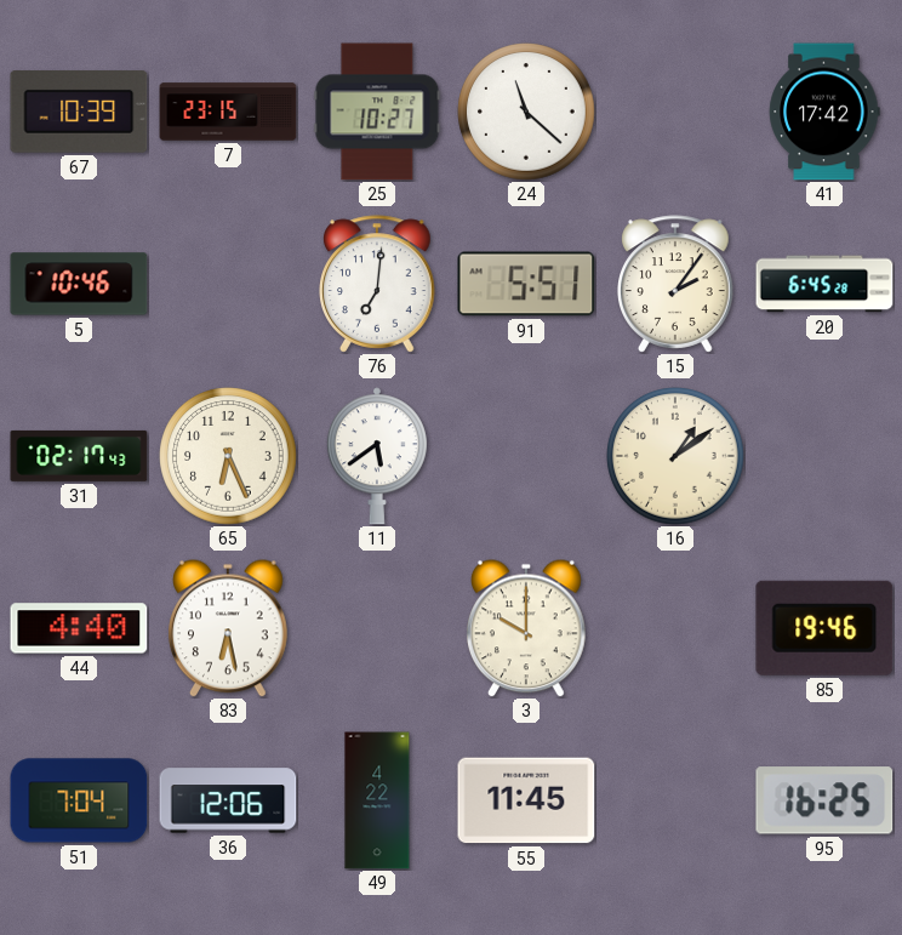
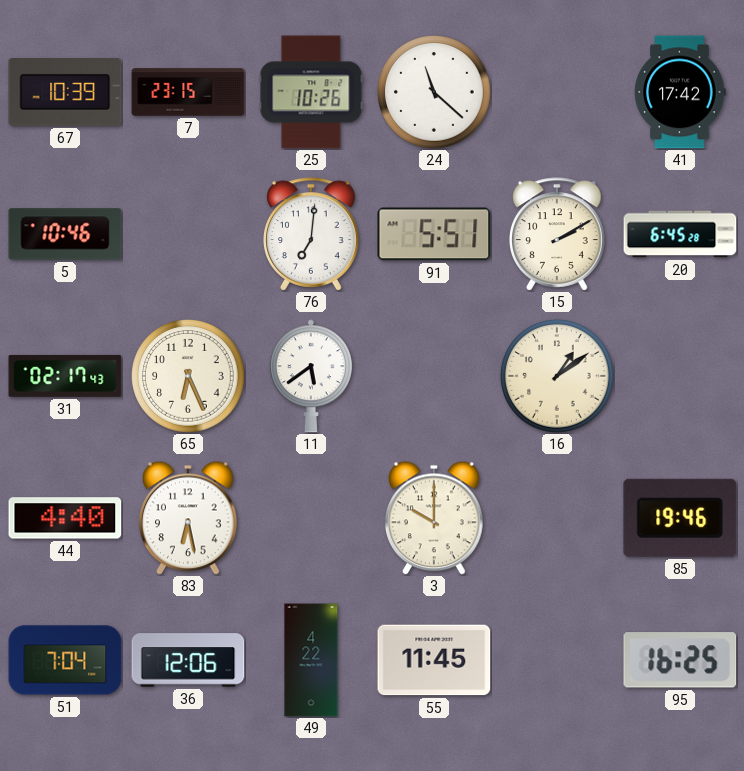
25: 10:27 -> 10:26
15: 2:06 -> 2:10
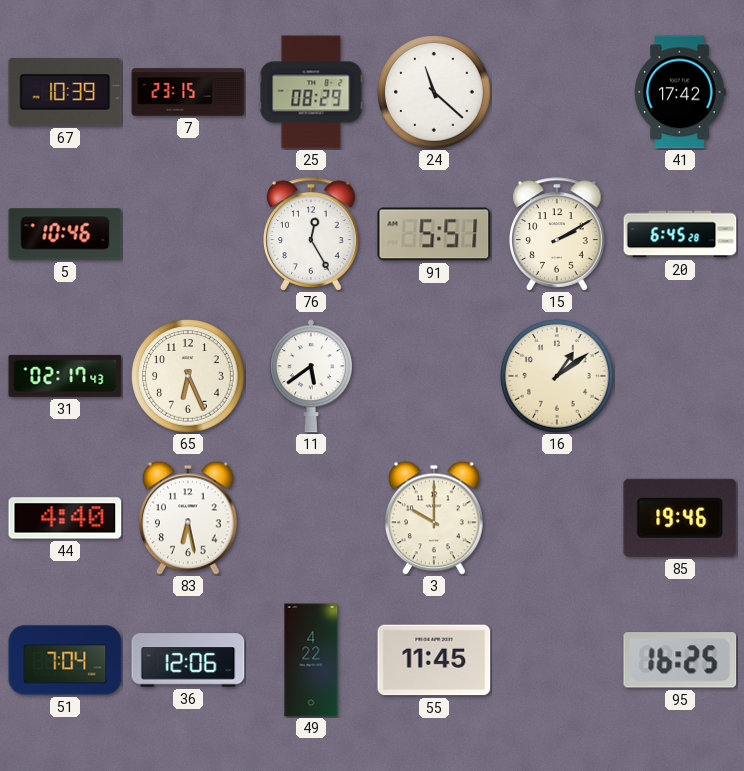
25: 10:26 -> 08:29
76: 7:01 -> 12:25
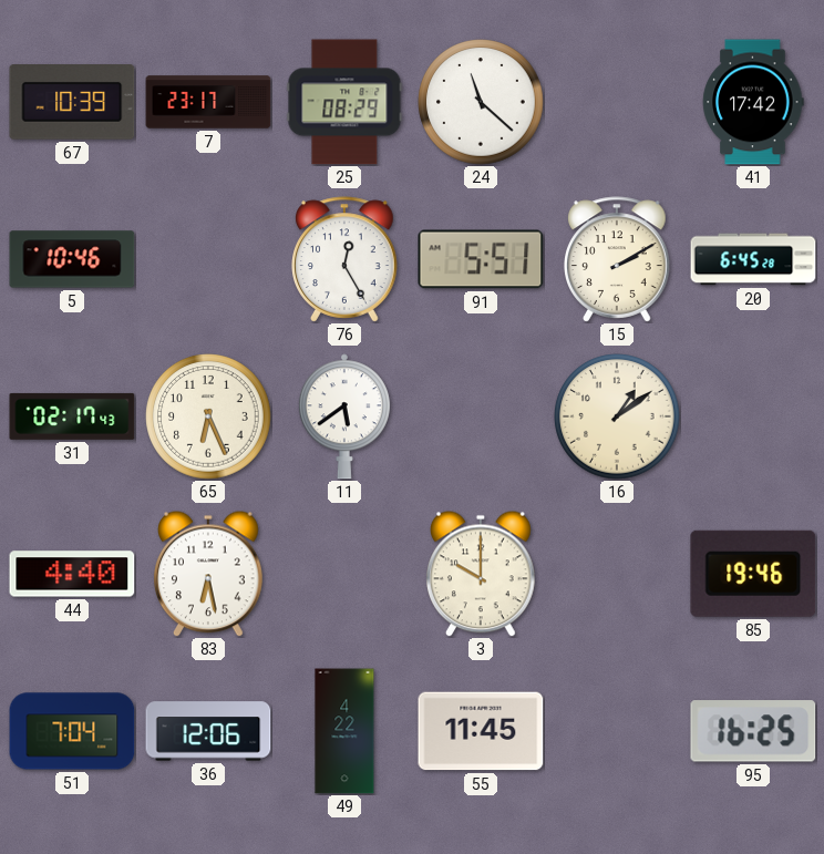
7: 23:15 -> 23:17
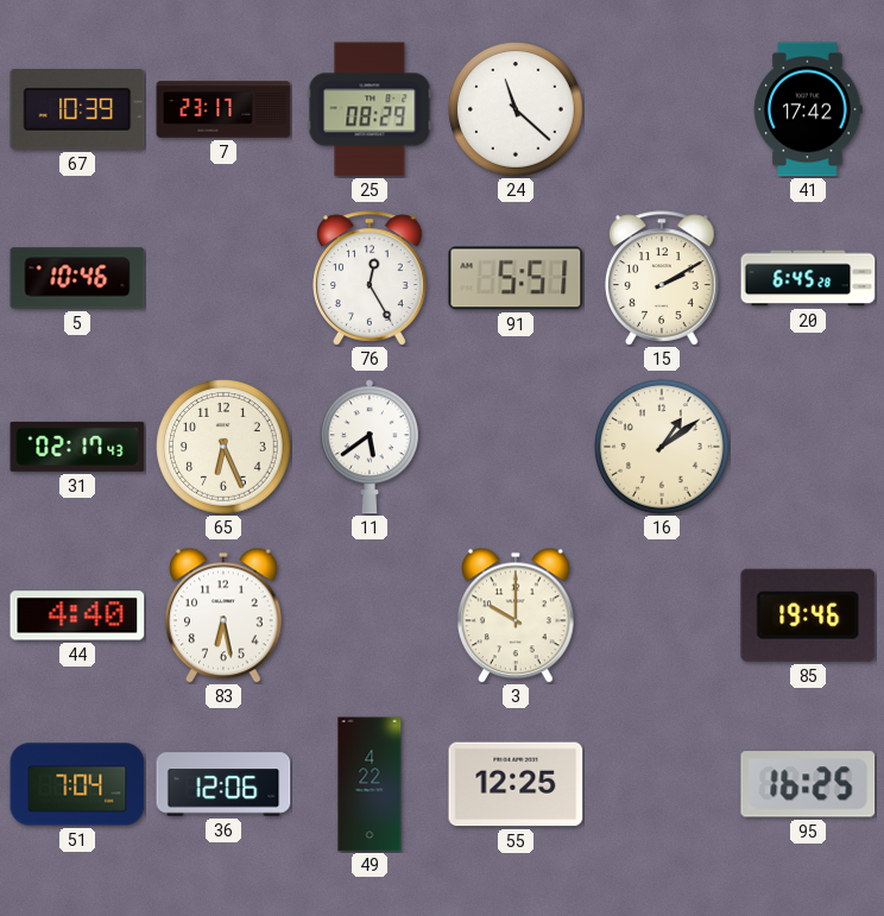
55: 11:45 -> 12:25
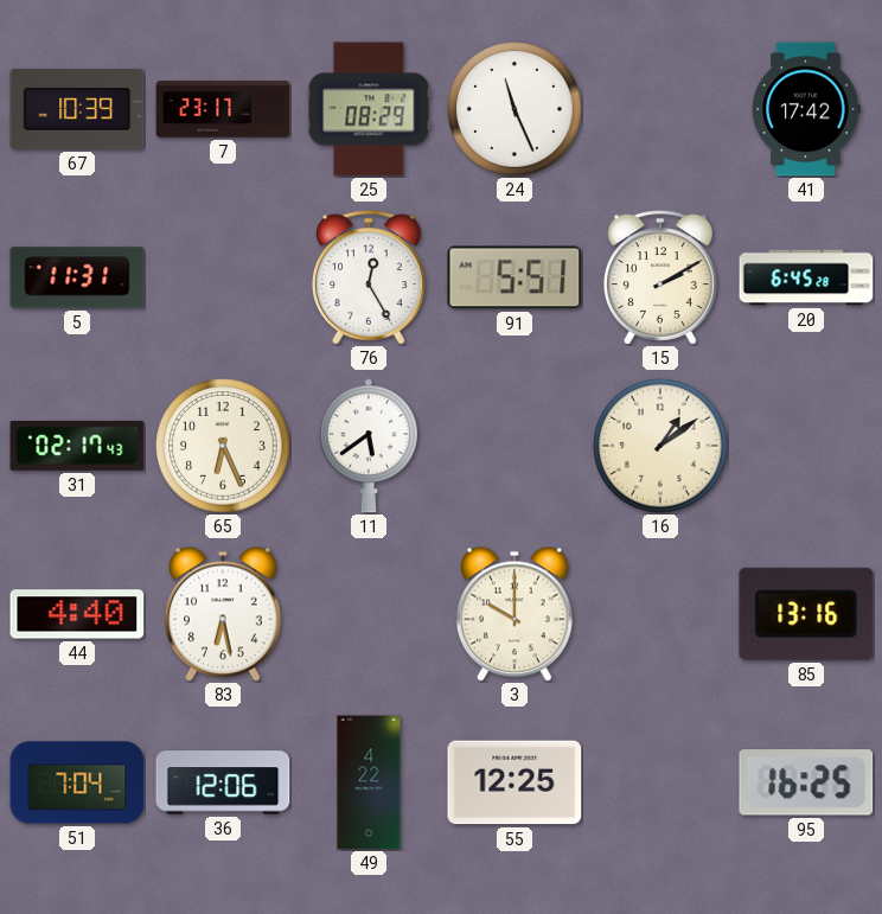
24: 11:22 -> 11:26
5: 10:46 -> 11:31
85: 19:46 -> 13:16
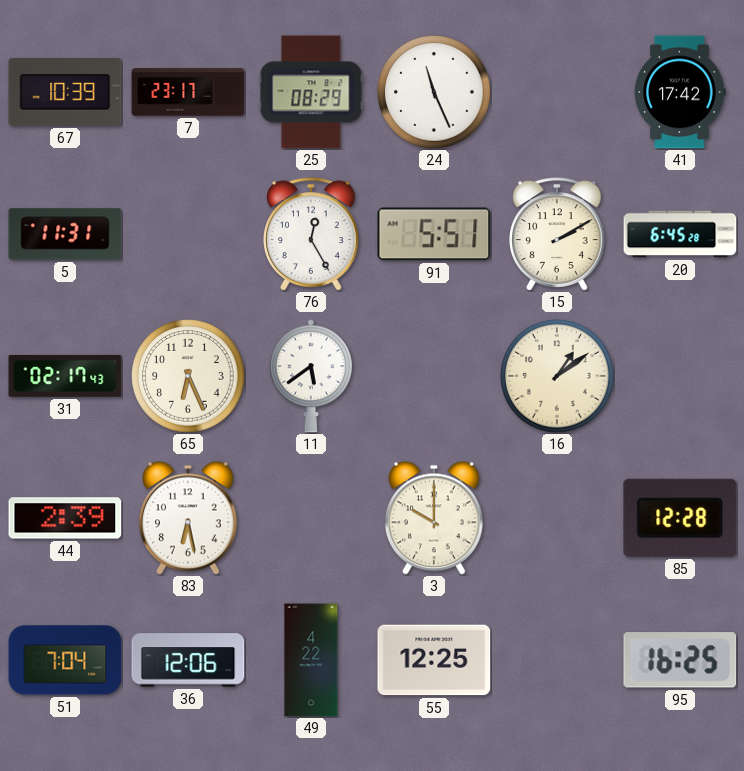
44: 4:40 -> 2:39
85: 13:16 -> 12:28
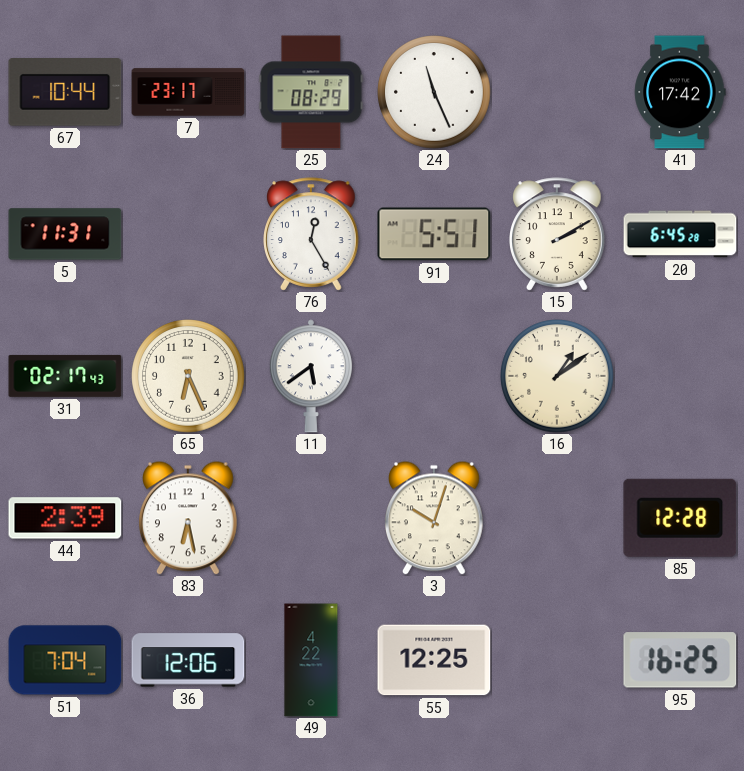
67: 10:39 -> 10:44
3: 10:00 -> 10:03
